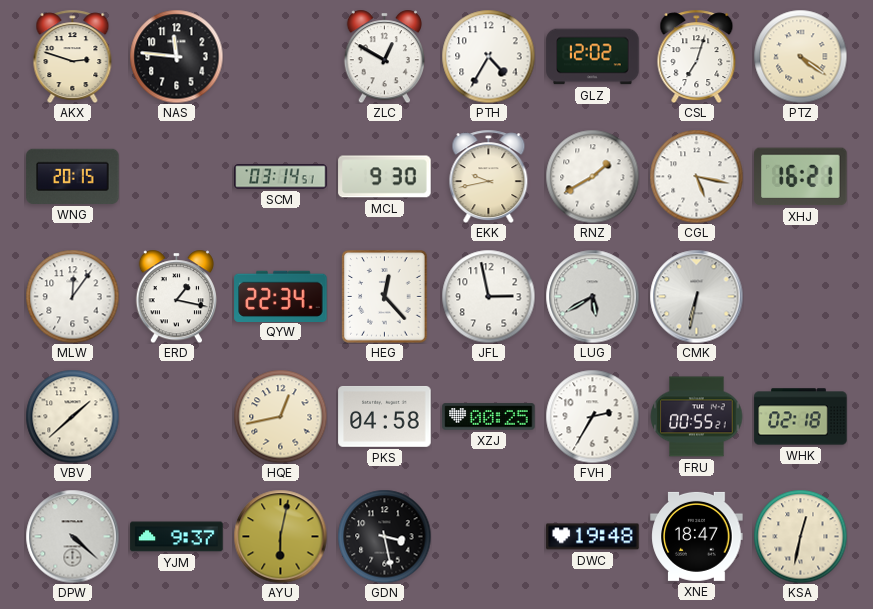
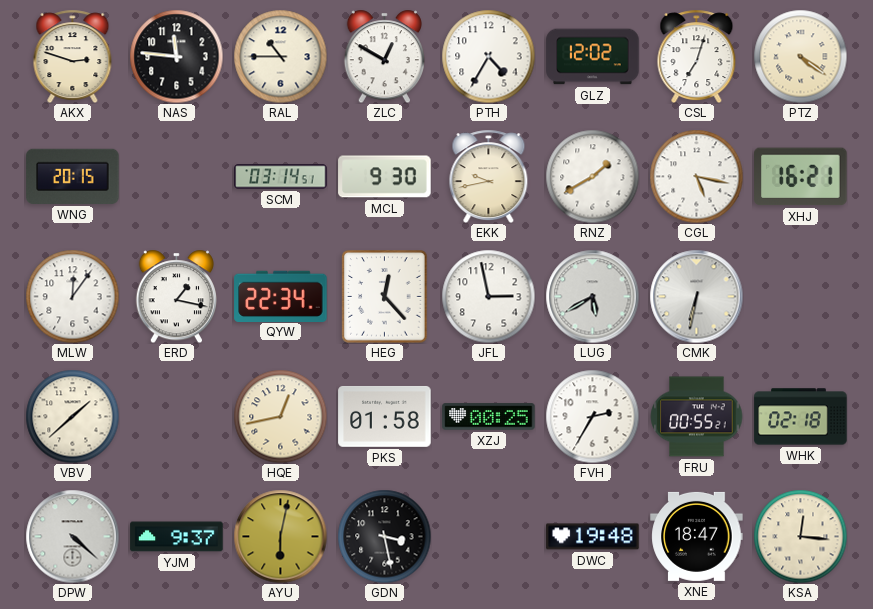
RAL: none -> 10:45
PKS: 04:58 -> 01:58
KSA: 12:32 -> 12:16
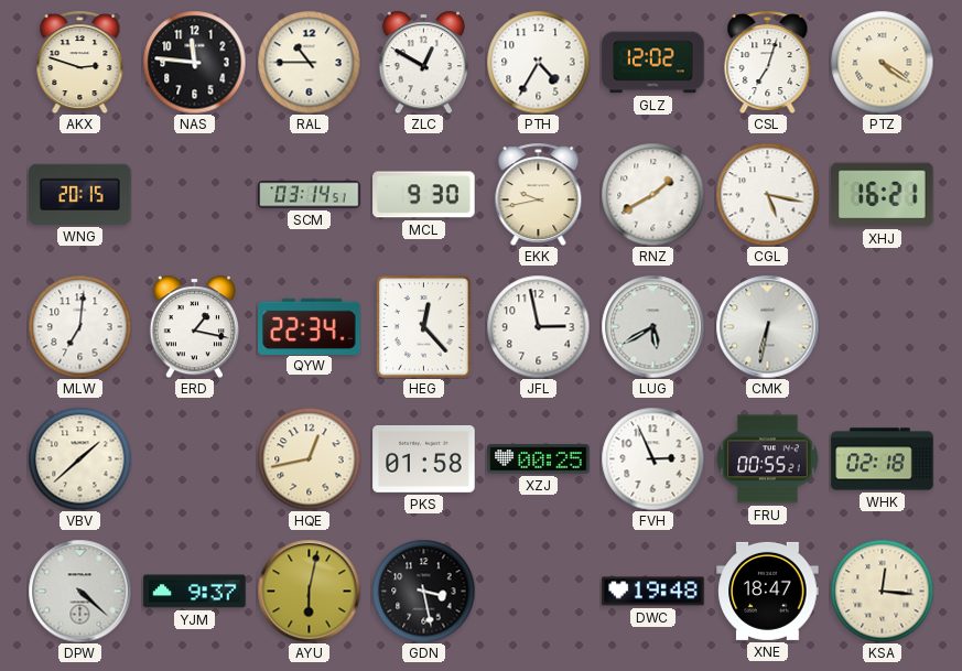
MLW: 12:06 -> 7:01
FVH: 2:35 -> 2:56
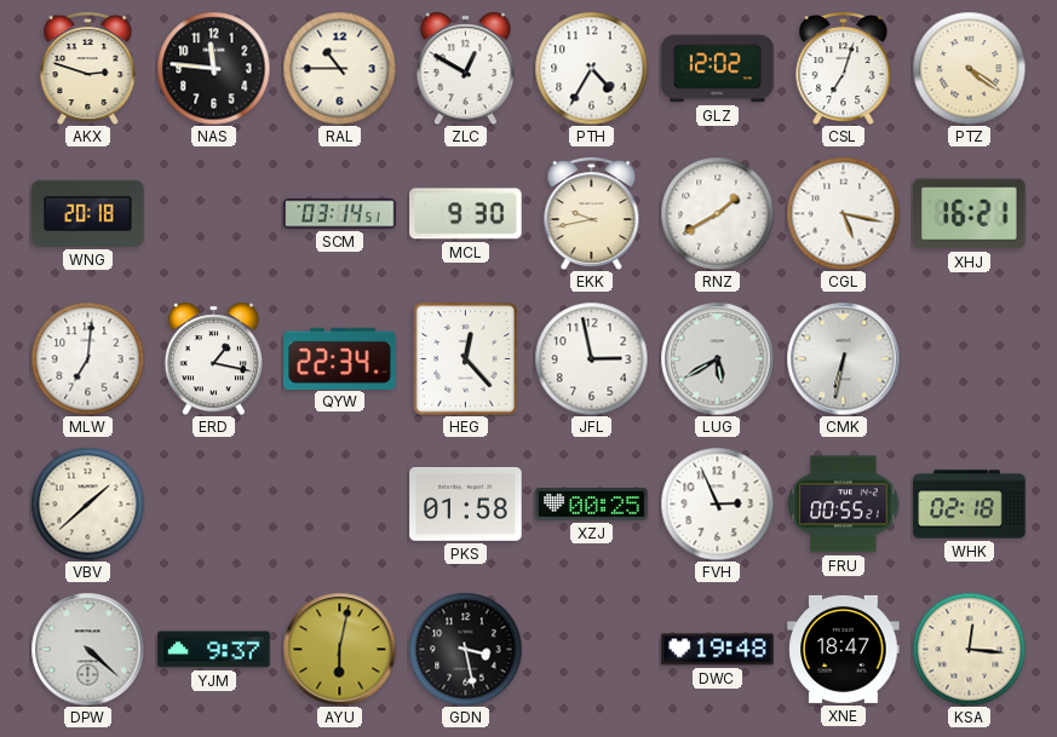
WNG: 20:15 -> 20:18
HQE: 12:43 -> none
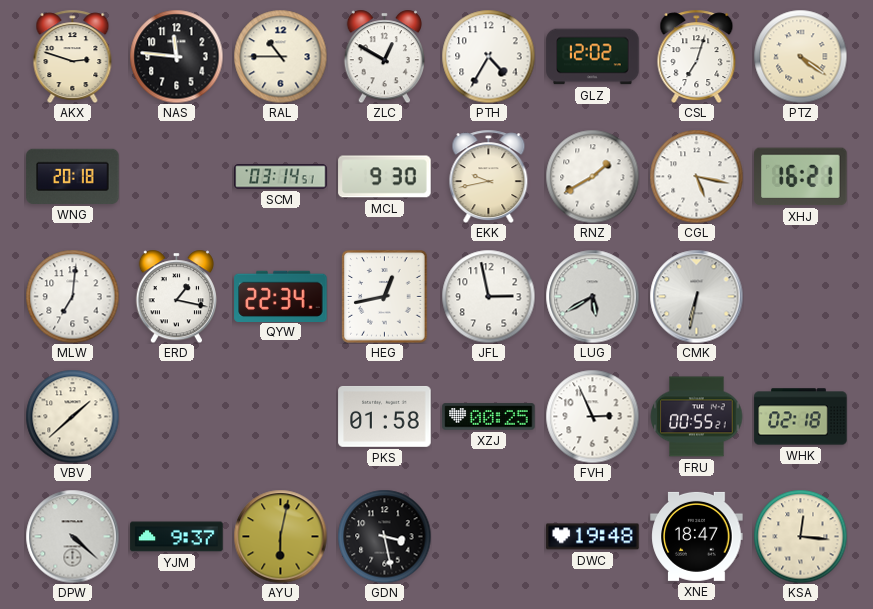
HEG: 12:23 -> 12:43
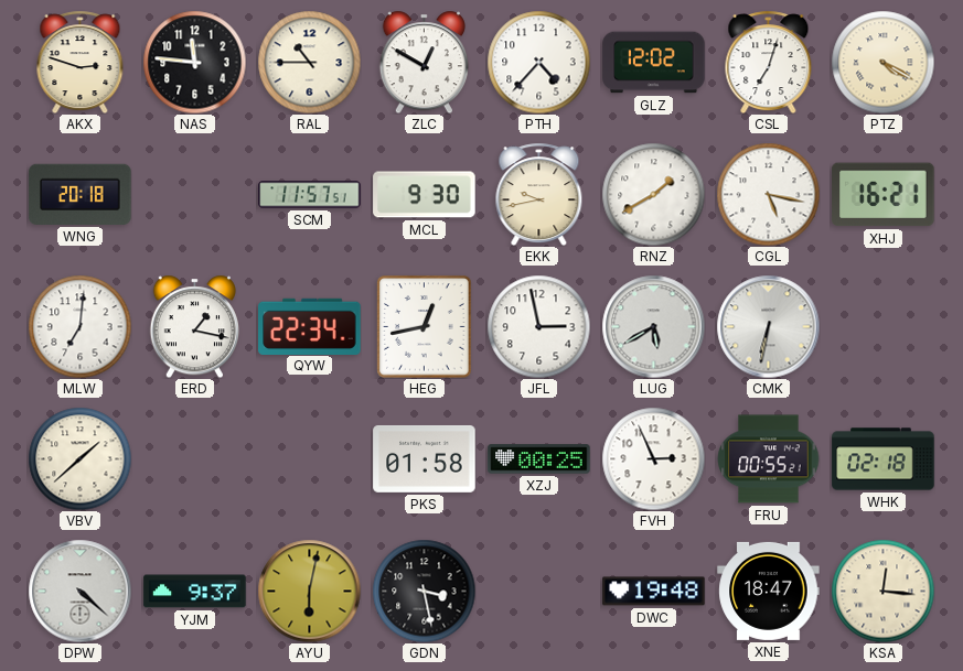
PTH: 4:35 -> 4:37
PTZ: 4:21 -> 4:20
SCM: 03:14 -> 11:57
